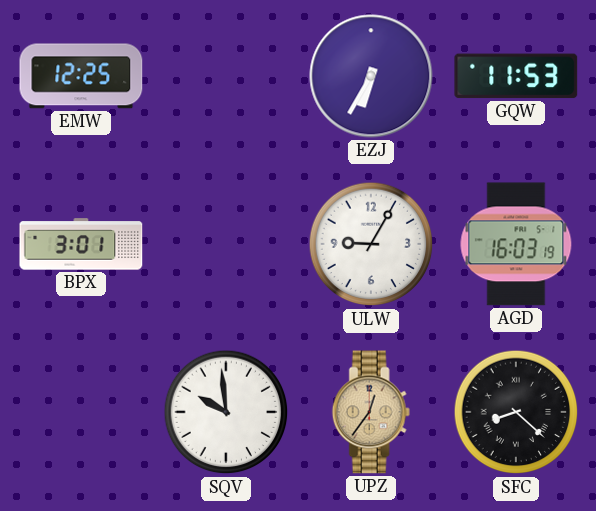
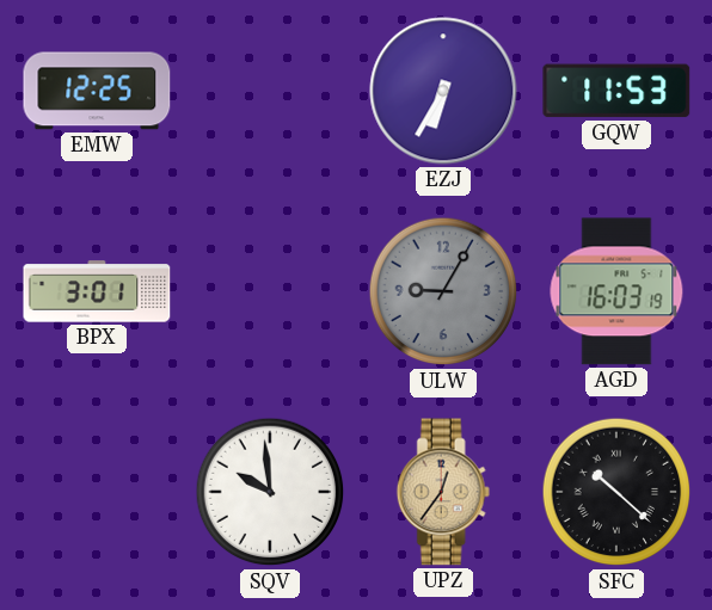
ULW dial: white -> grey
SFC: 8:22 -> 10:22
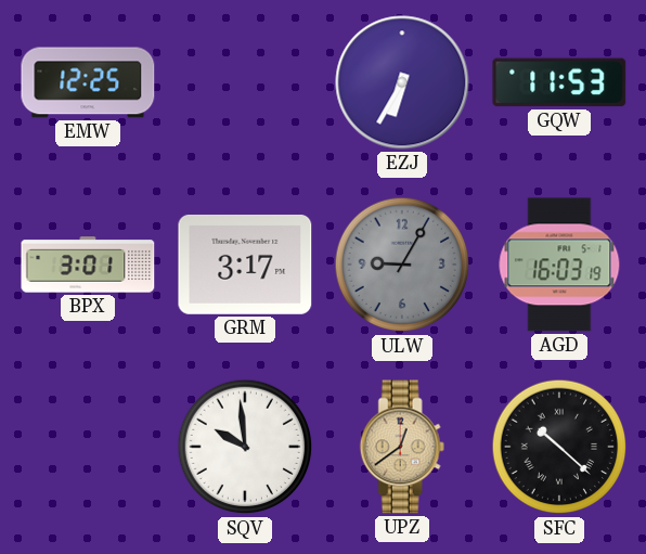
GRM: none -> 3:17
UPZ: 12:36 -> 12:39
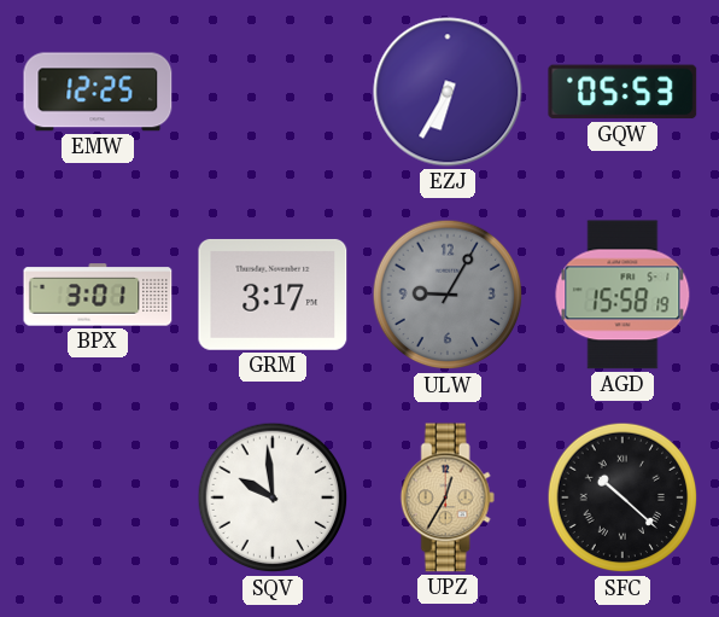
GQW: 11:53 -> 05:53
AGD: 16:03 -> 15:58
UPZ: 12:39 -> 12:35
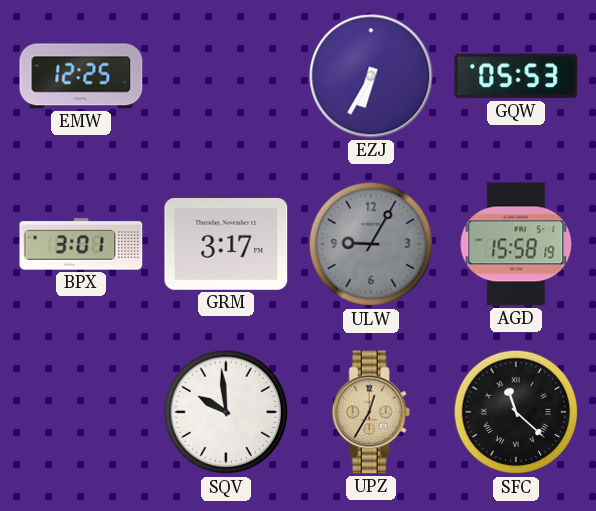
SFC: 10:22 -> 11:22
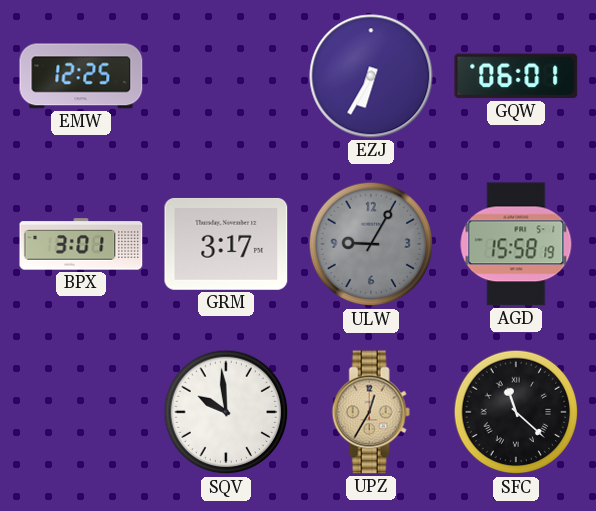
GQW: 05:53 -> 06:01
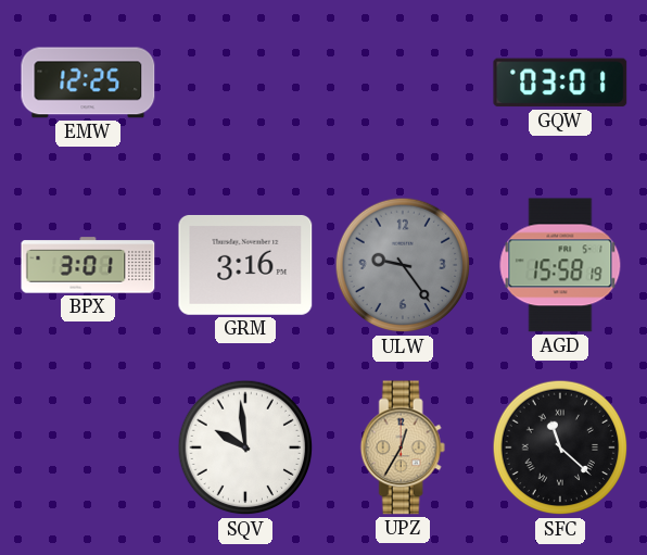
EZJ: 6:35 -> none
GQW: 06:01 -> 03:01
GRM: 3:17 -> 3:16
ULW: 9:05 -> 9:24
